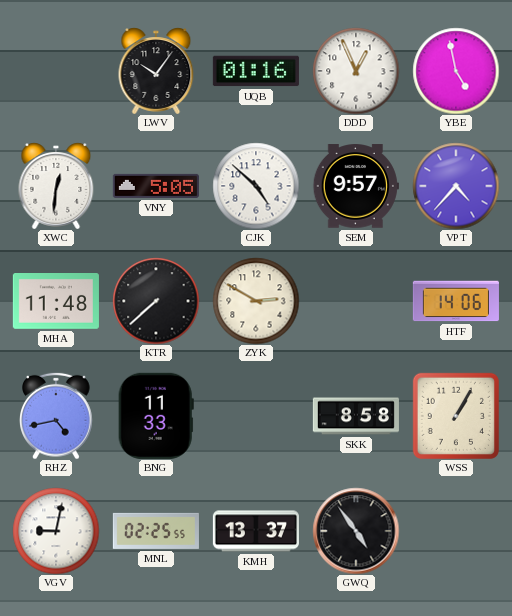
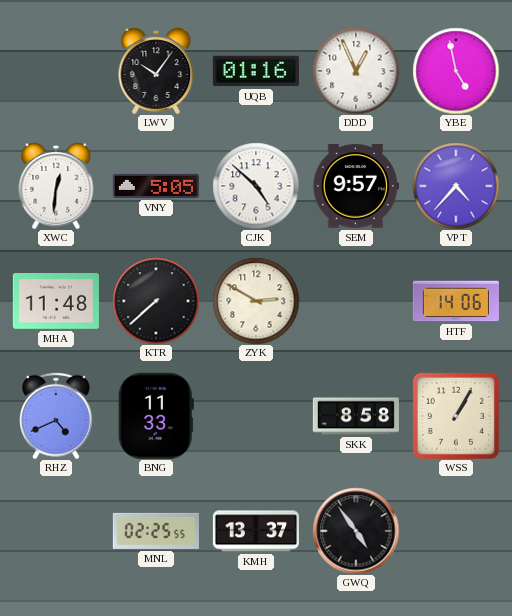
RHZ: 4:43 -> 4:41
VGV: 9:02 -> none
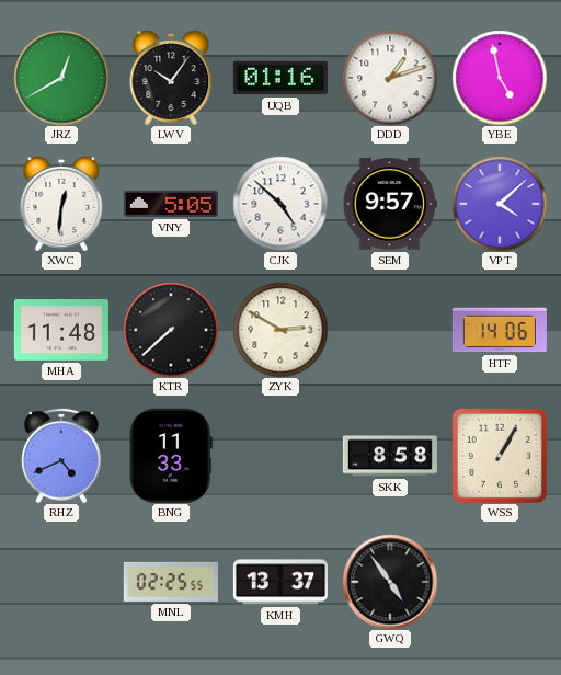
JRZ: none -> 12:40
DDD: 12:56 -> 1:12
VPT: 4:37 -> 4:08
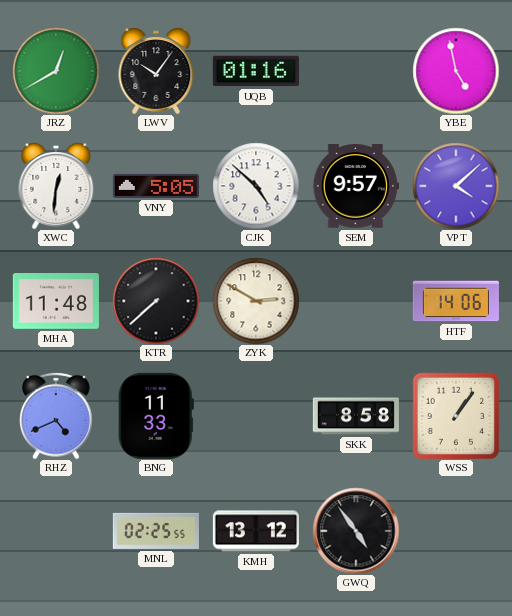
DDD: 1:12 -> none
WSS: 1:05 -> 1:06
KMH: 13:37 -> 13:12
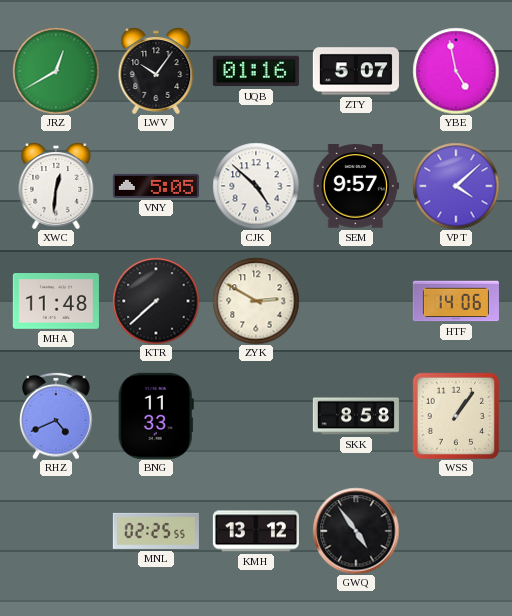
ZTY: none -> 5:07
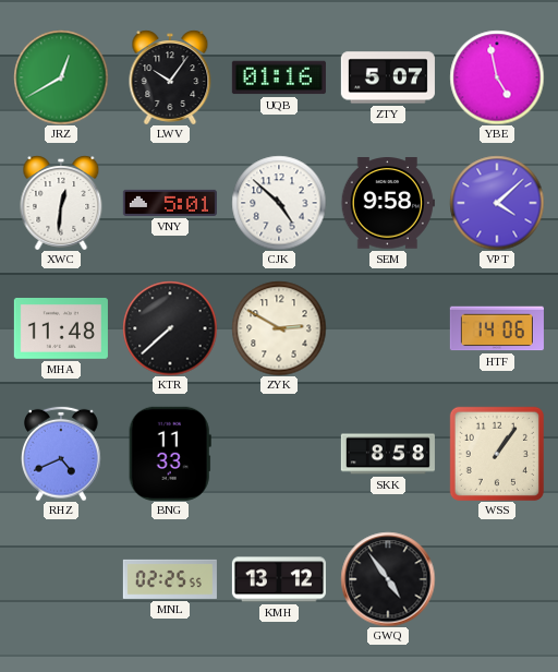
VNY: 5:05 -> 5:01
SEM: 9:57 -> 9:58
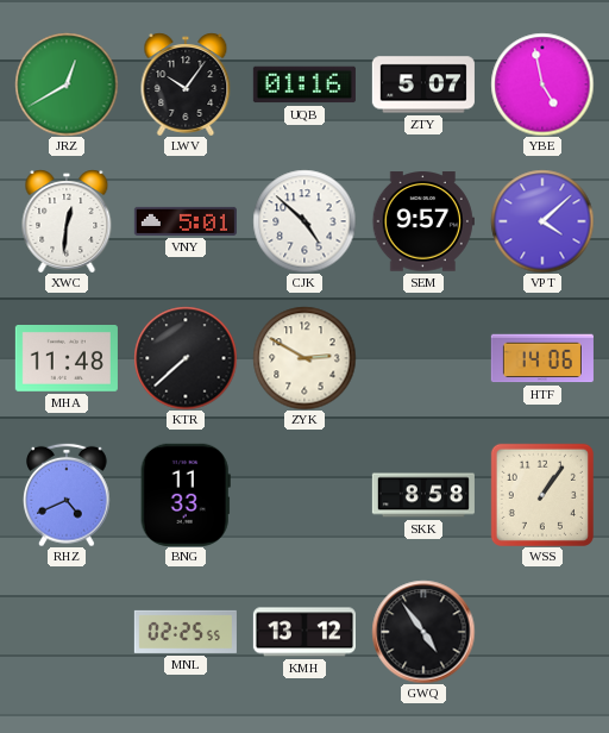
SEM: 9:58 -> 9:57
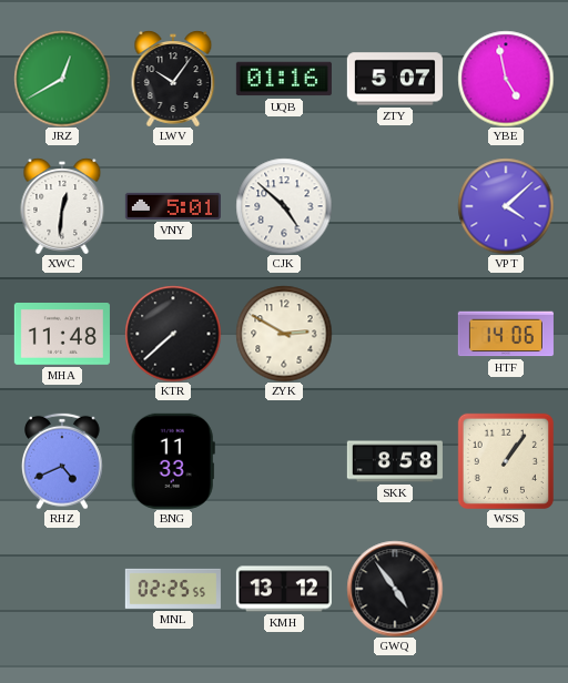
SEM: 9:57 -> none
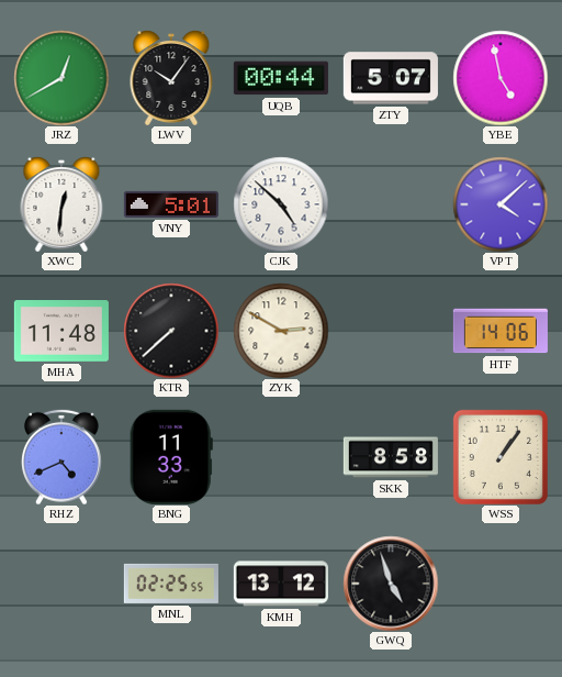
UQB: 01:16 -> 00:44
GWQ: 4:54 -> 4:57
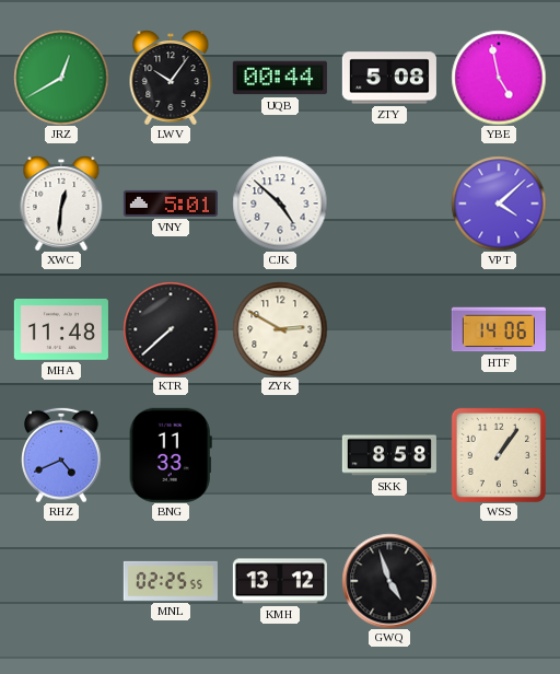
ZTY: 5:07 -> 5:08
